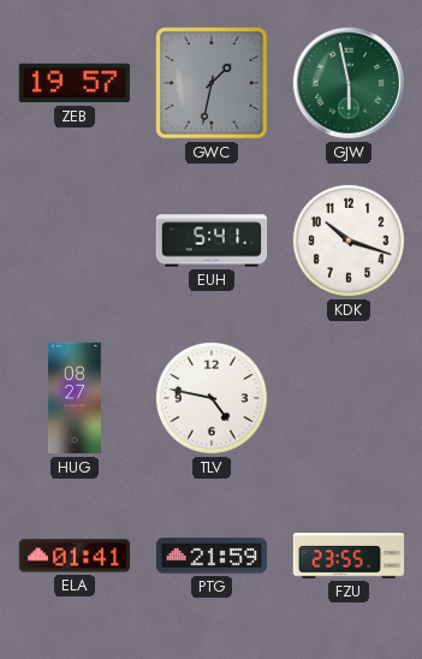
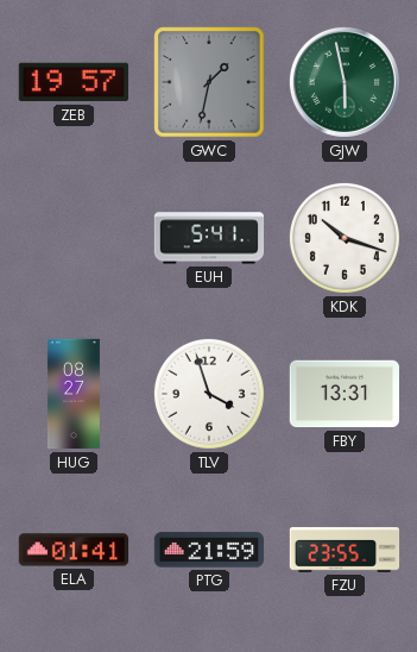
TLV: 4:47 -> 3:57
FBY: none -> 13:31
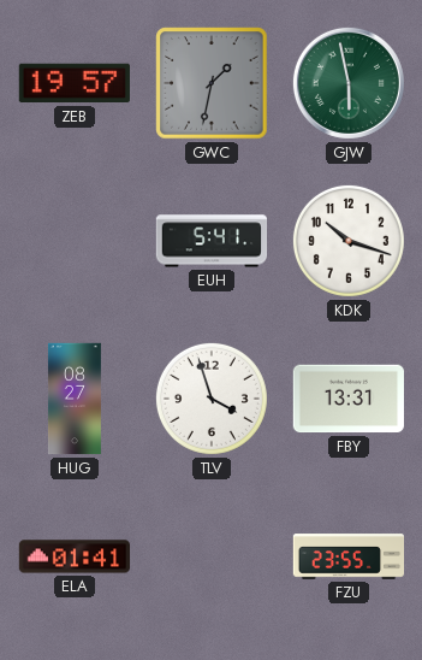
PTG: 21:59 -> none
